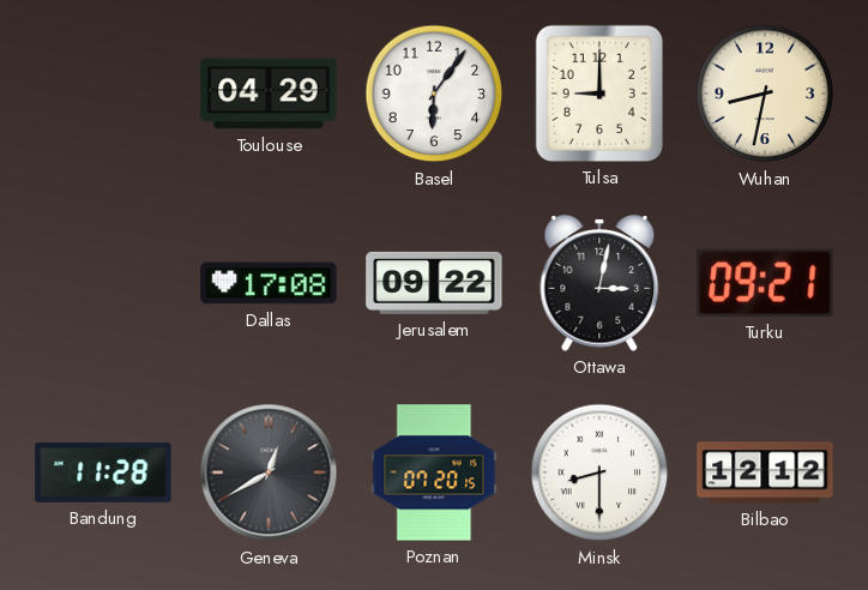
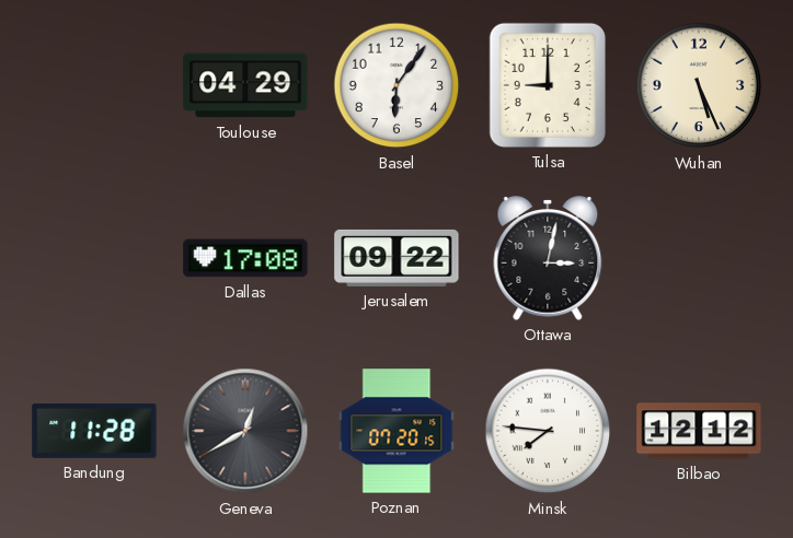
Wuhan: 8:32 -> 5:26
Turku: 09:21 -> none
Minsk: 8:30 -> 7:46
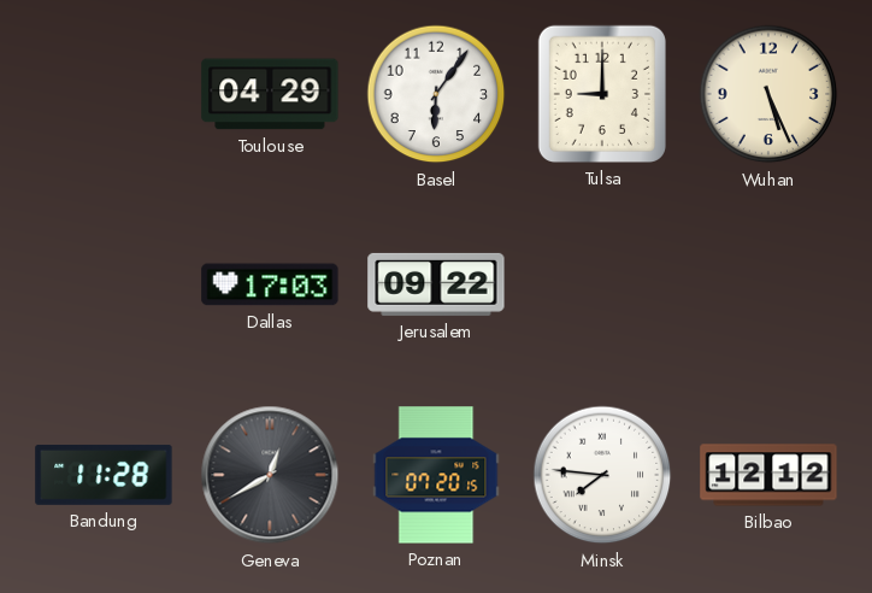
Dallas: 17:08 -> 17:03
Ottawa: 3:02 -> none
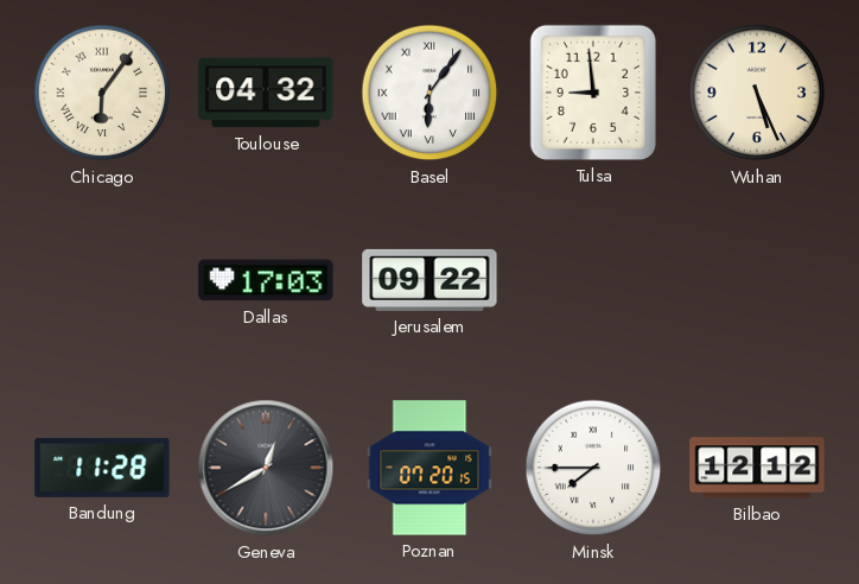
Chicago: none -> 6:06
Toulouse: 04:29 -> 04:32
Basel numerals: Arabic -> Roman
Tulsa: 9:00 -> 8:59
Minsk: 7:46 -> 7:45
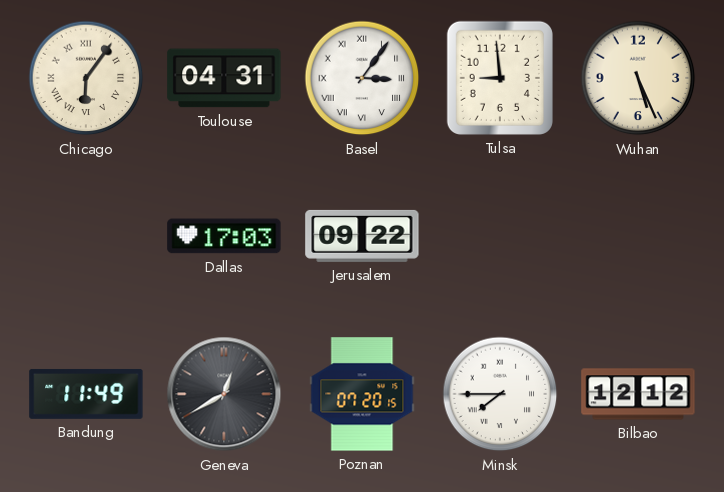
Toulouse: 04:32 -> 04:31
Basel: 6:06 -> 3:06
Bandung: 11:28 -> 11:49
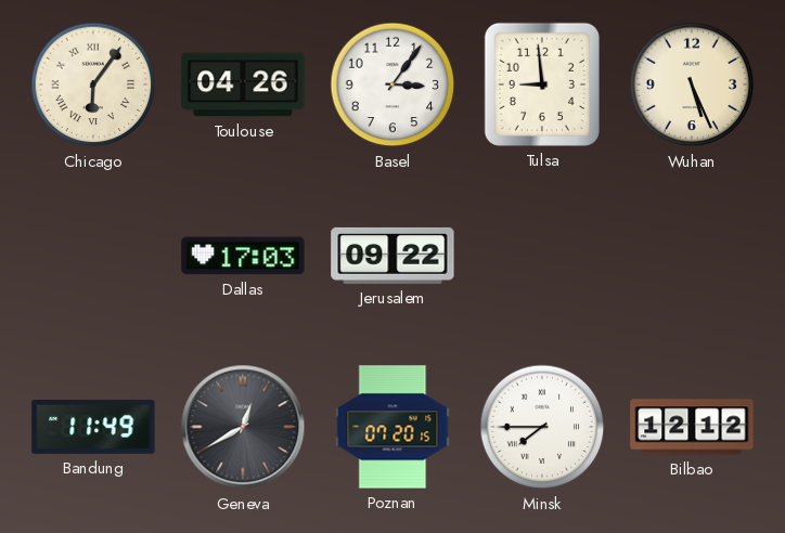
Toulouse: 04:31 -> 04:26
Basel numerals: Roman -> Arabic
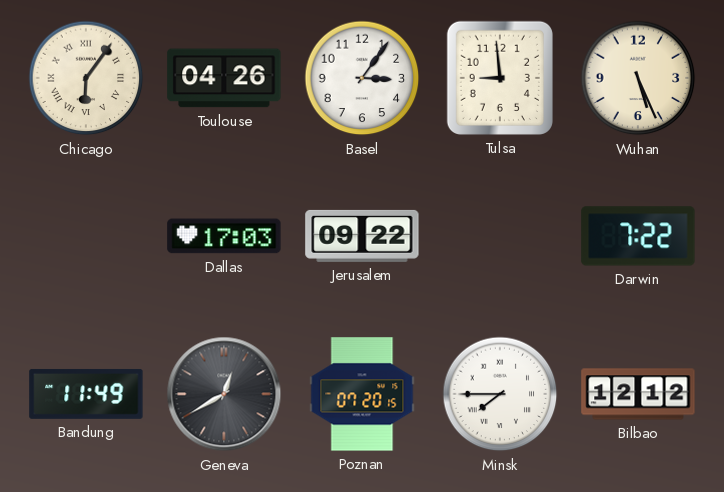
Darwin: none -> 7:22
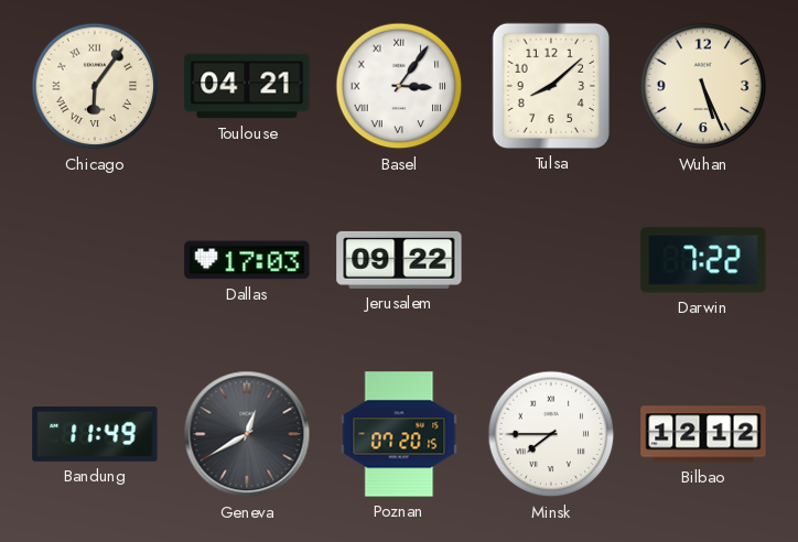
Toulouse: 04:26 -> 04:21
Basel numerals: Arabic -> Roman
Tulsa: 8:59 -> 8:08
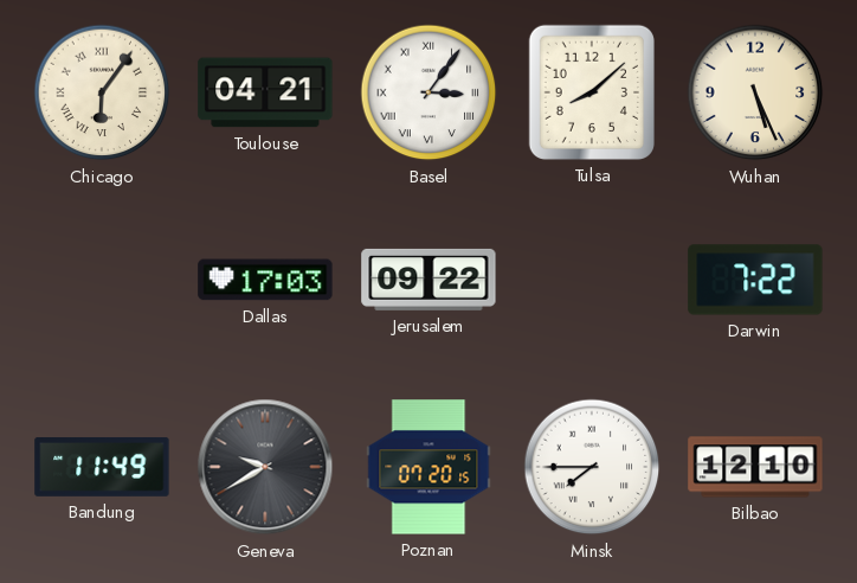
Geneva: 12:40 -> 9:40
Bilbao: 12:12 -> 12:10
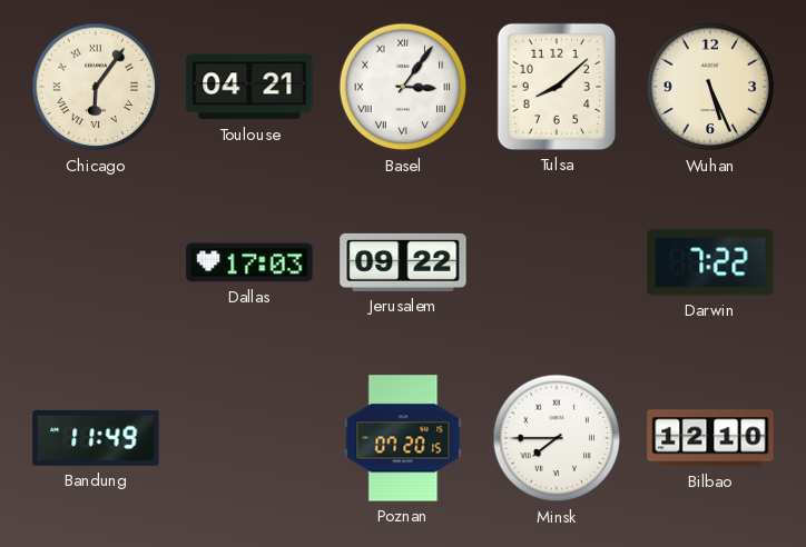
Geneva: 9:40 -> none
